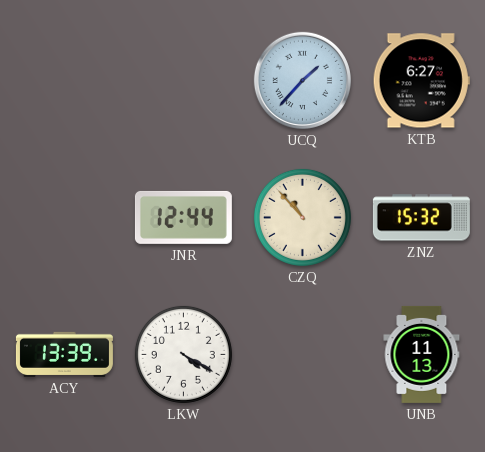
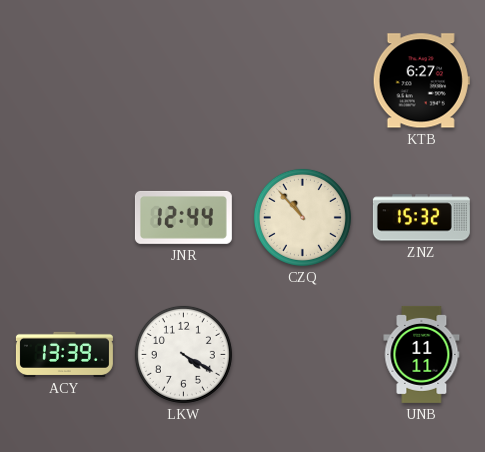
UCQ: 1:37 -> none
UNB: 11:13 -> 11:11
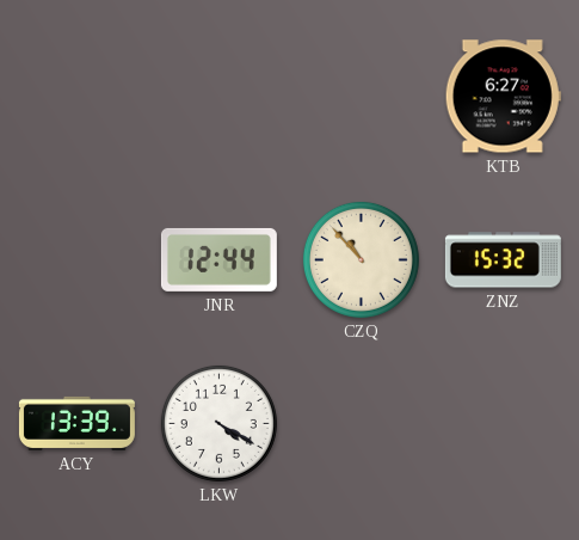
UNB: 11:11 -> none
